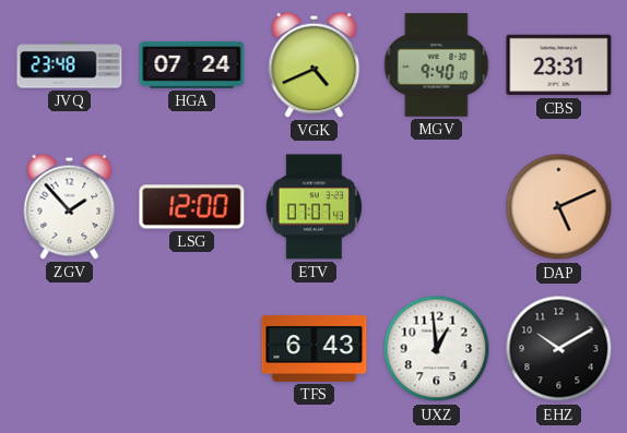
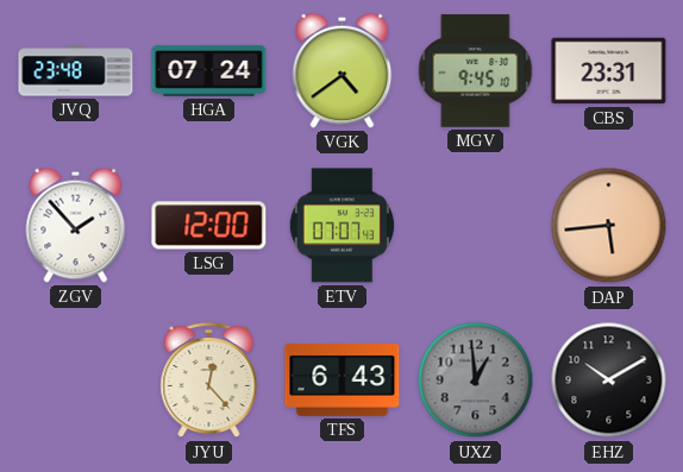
VGK: 4:41 -> 4:39
MGV: 9:40 -> 9:45
DAP: 5:11 -> 5:44
JYU: none -> 12:23
UXZ dial: white -> grey
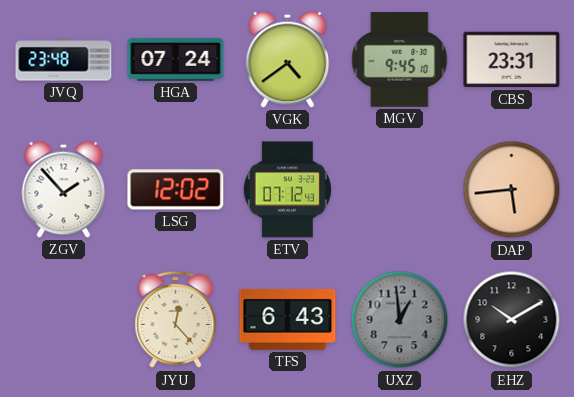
LSG: 12:00 -> 12:02
ETV: 07:07 -> 07:12
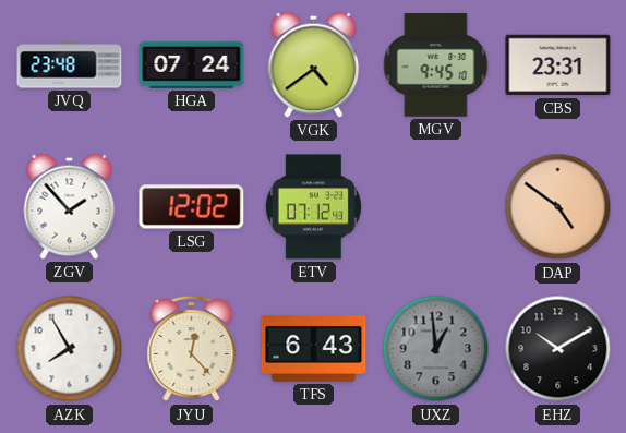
DAP: 5:44 -> 4:51
AZK: none -> 7:55
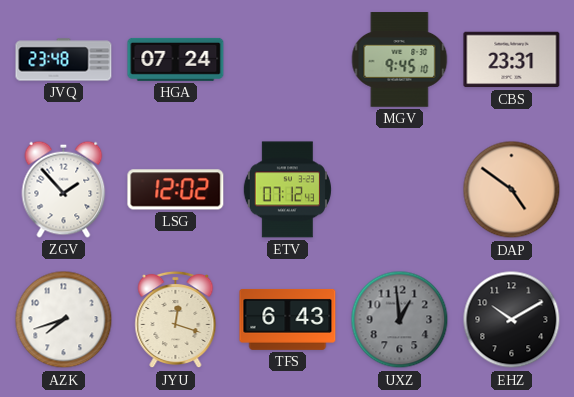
VGK: 4:39 -> none
AZK: 7:55 -> 7:42
JYU: 12:23 -> 12:18
